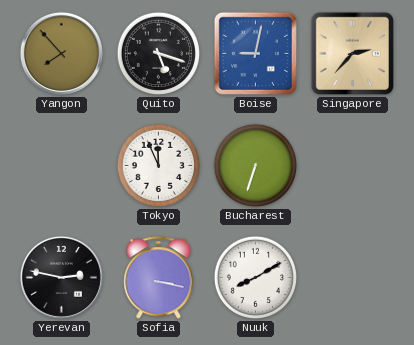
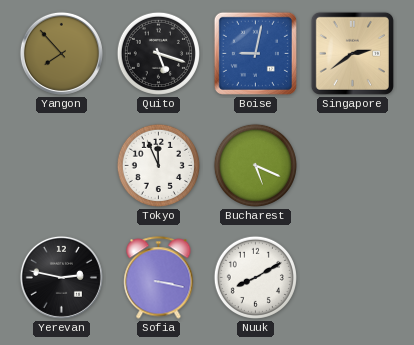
Singapore: 2:37 -> 2:39
Bucharest: 6:33 -> 5:19
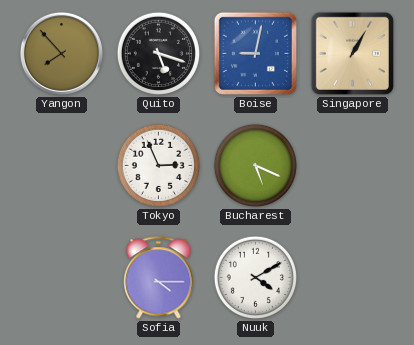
Singapore: 2:39 -> 1:05
Tokyo: 11:56 -> 2:56
Yerevan: 2:47 -> none
Sofia: 3:17 -> 4:15
Nuuk: 8:10 -> 4:10
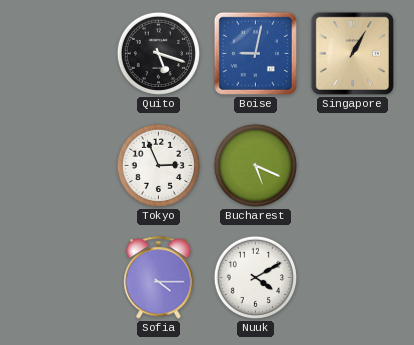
Yangon: 7:53 -> none
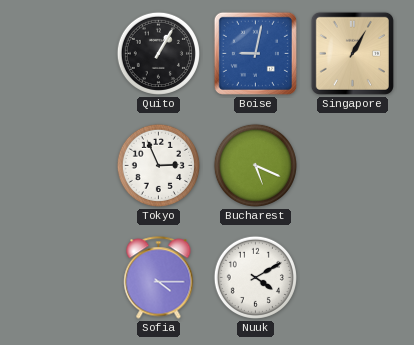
Quito: 5:18 -> 1:05
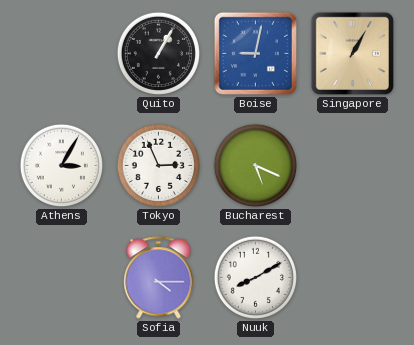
Athens: none -> 3:05
Nuuk: 4:10 -> 8:10
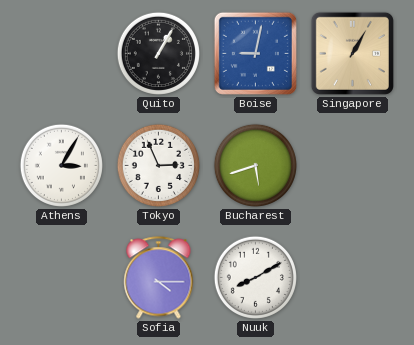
Bucharest: 5:19 -> 5:42
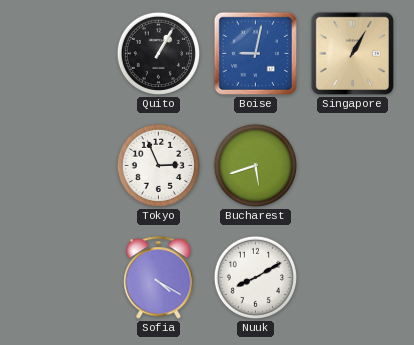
Athens: 3:05 -> none
Sofia: 4:15 -> 4:20
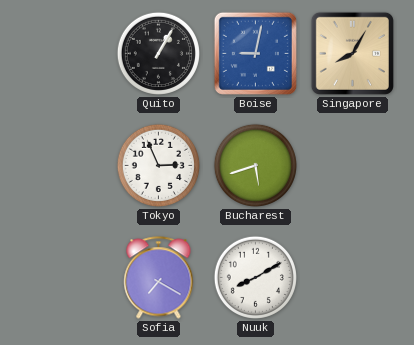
Singapore: 1:05 -> 8:05
Sofia: 4:20 -> 7:20
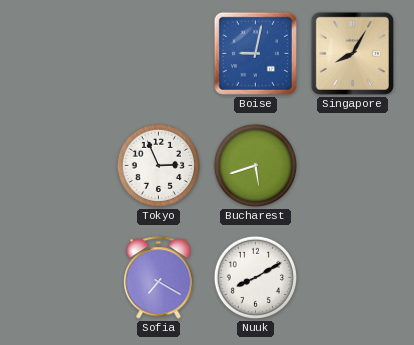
Quito: 1:05 -> none
